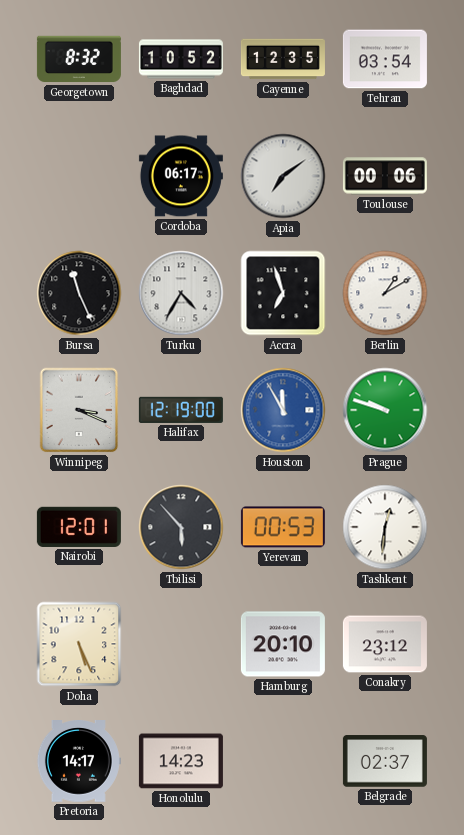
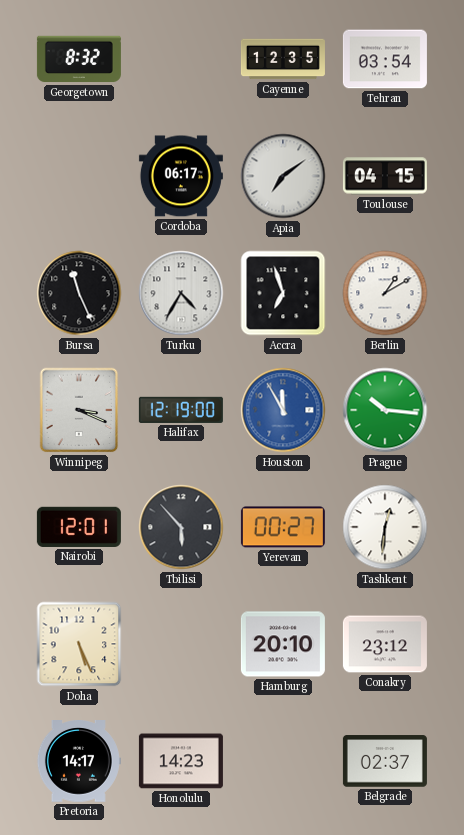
Baghdad: 10:52 -> none
Toulouse: 00:06 -> 04:15
Prague: 9:48 -> 10:16
Yerevan: 00:53 -> 00:27
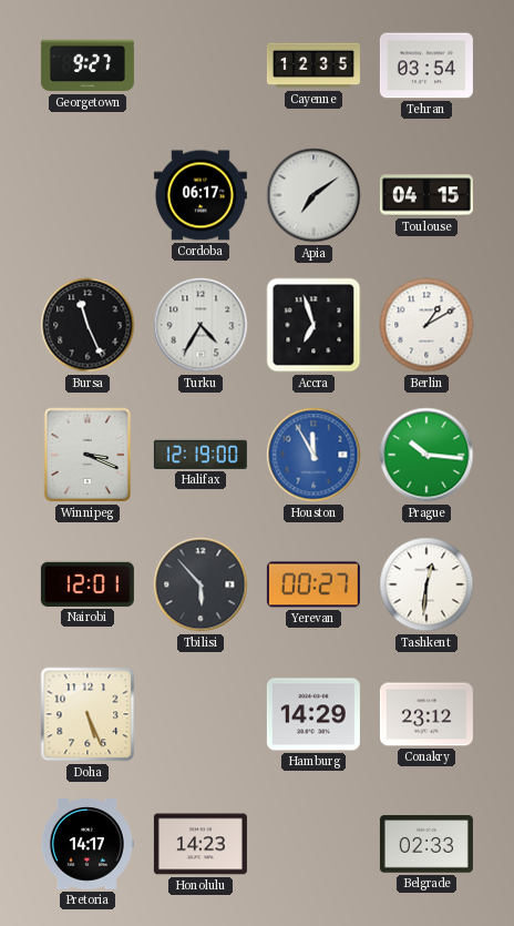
Georgetown: 8:32 -> 9:27
Hamburg: 20:10 -> 14:29
Belgrade: 02:37 -> 02:33
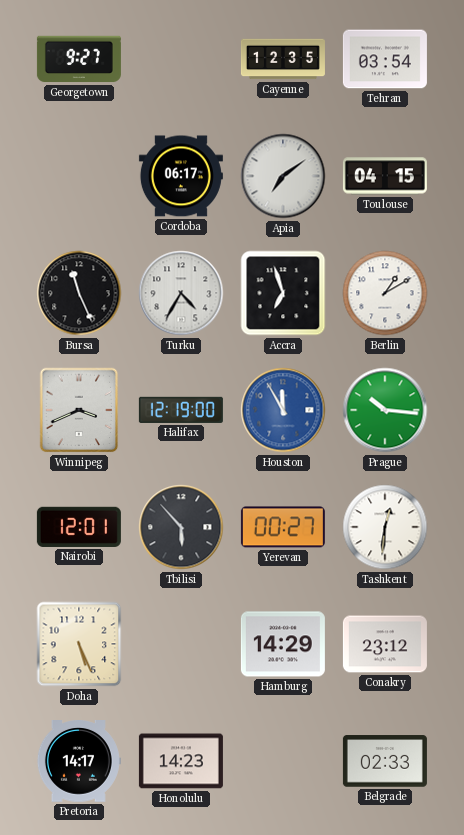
Winnipeg: 3:19 -> 3:41
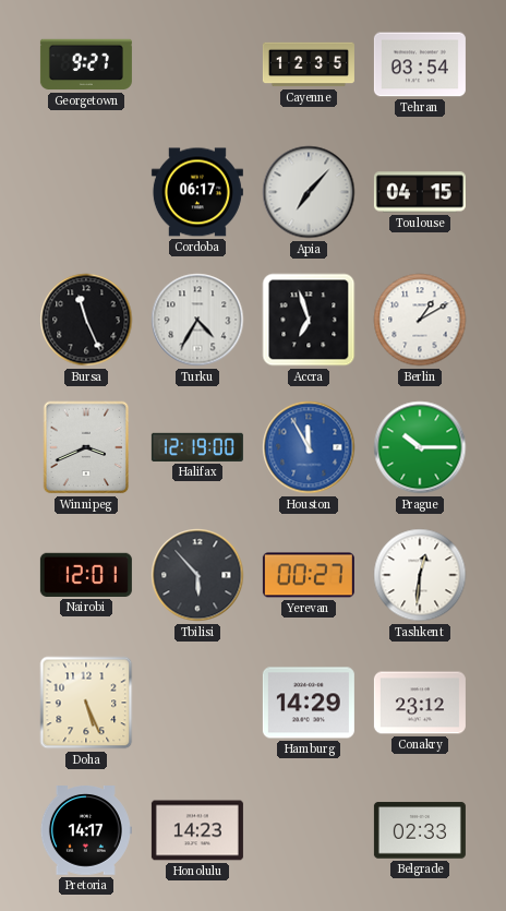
Apia: 7:09 -> 7:07
Prague: 10:16 -> 10:15
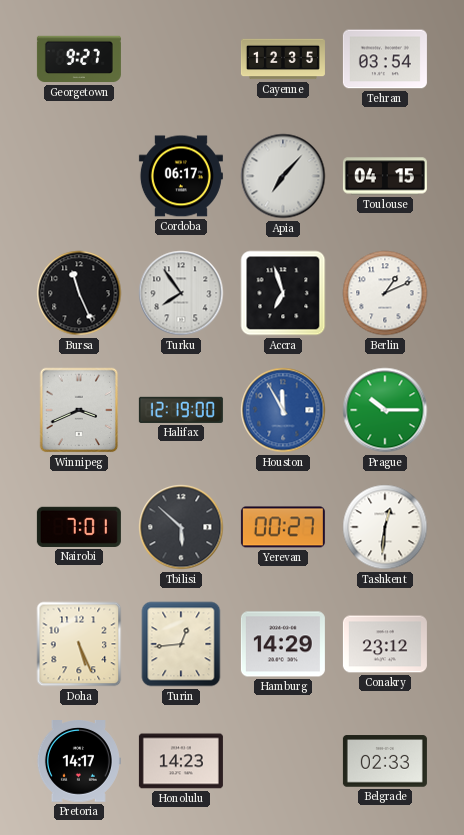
Turku: 4:35 -> 7:54
Berlin: 1:10 -> 1:11
Nairobi: 12:01 -> 7:01
Tbilisi: 5:53 -> 5:52
Turin: none -> 12:44
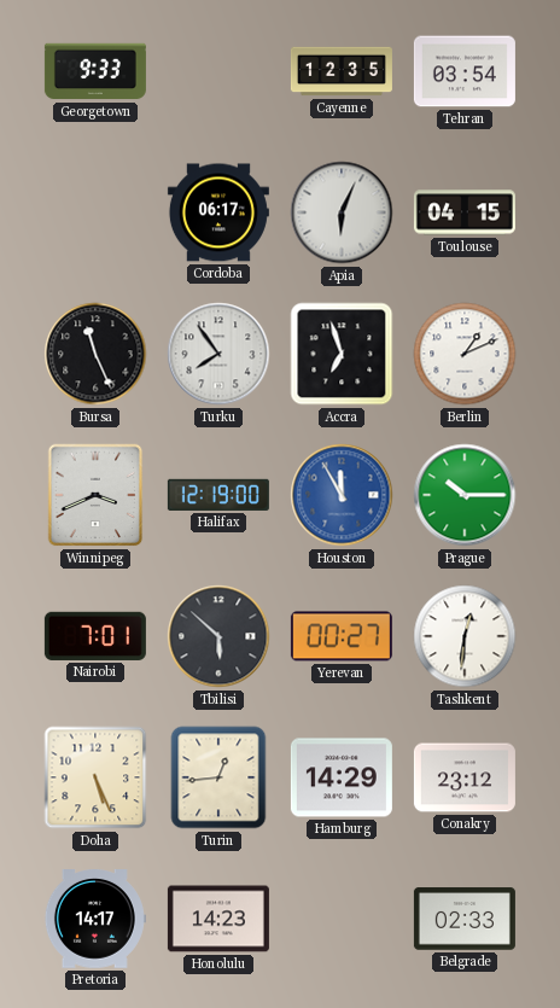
Georgetown: 9:27 -> 9:33
Apia: 7:07 -> 6:04
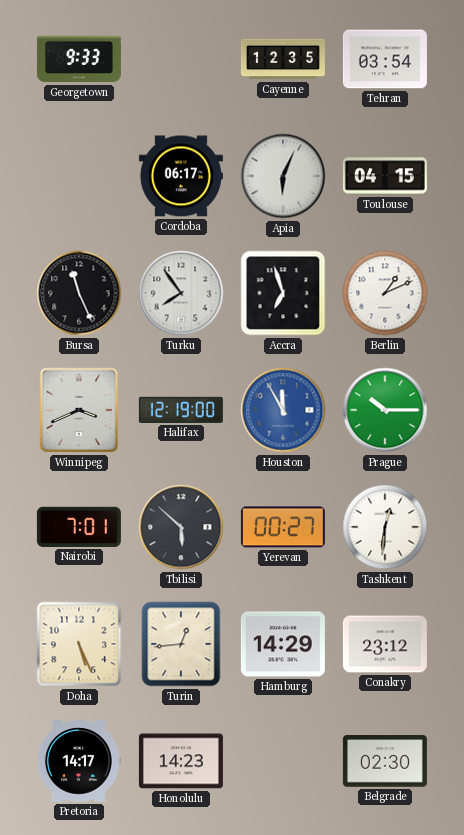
Belgrade: 02:33 -> 02:30
